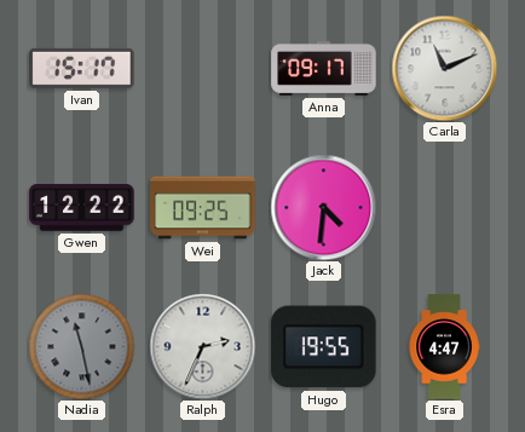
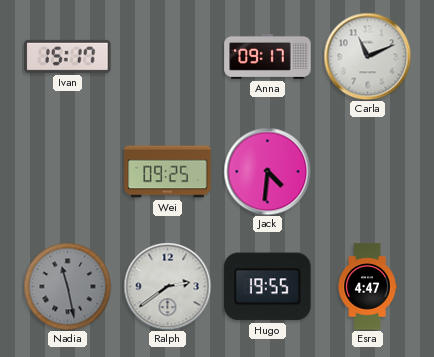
Gwen: 12:22 -> none
Ralph: 2:34 -> 2:39
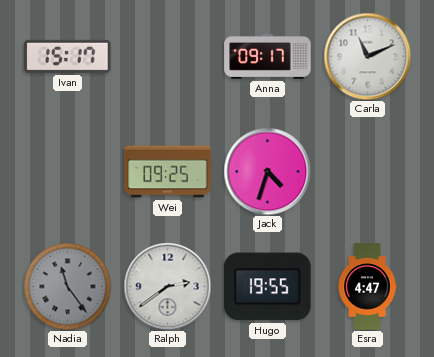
Jack: 4:31 -> 4:33
Nadia: 11:28 -> 11:24
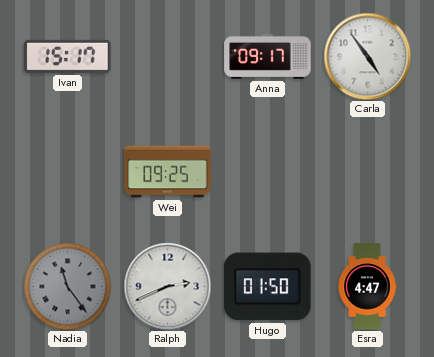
Carla: 11:11 -> 4:54
Jack: 4:33 -> none
Ralph: 2:39 -> 2:41
Hugo: 19:55 -> 01:50
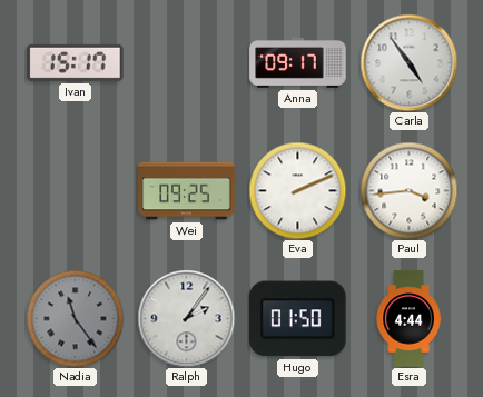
Eva: none -> 2:11
Paul: none -> 3:44
Ralph: 2:41 -> 2:06
Esra: 4:47 -> 4:44
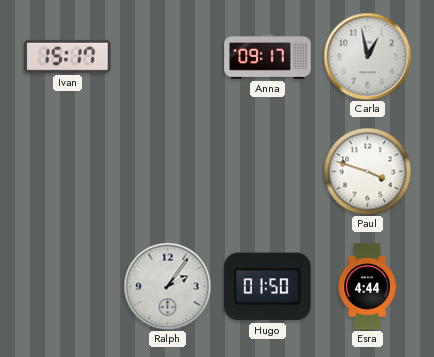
Carla: 4:54 -> 12:58
Wei: 09:25 -> none
Eva: 2:11 -> none
Paul: 3:44 -> 3:48
Nadia: 11:24 -> none
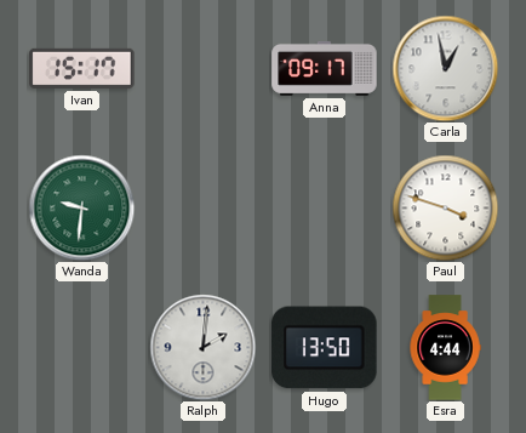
Wanda: none -> 9:31
Ralph: 2:06 -> 2:01
Hugo: 01:50 -> 13:50
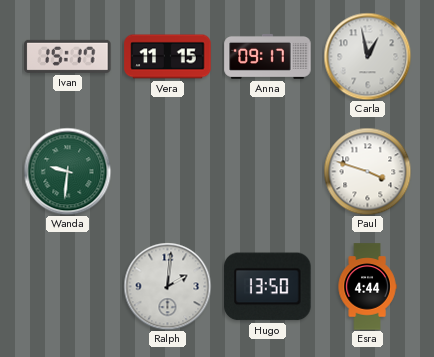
Vera: none -> 11:15
